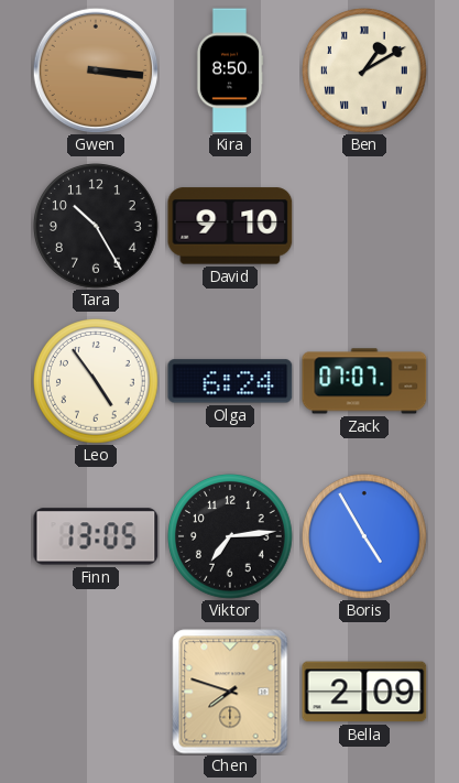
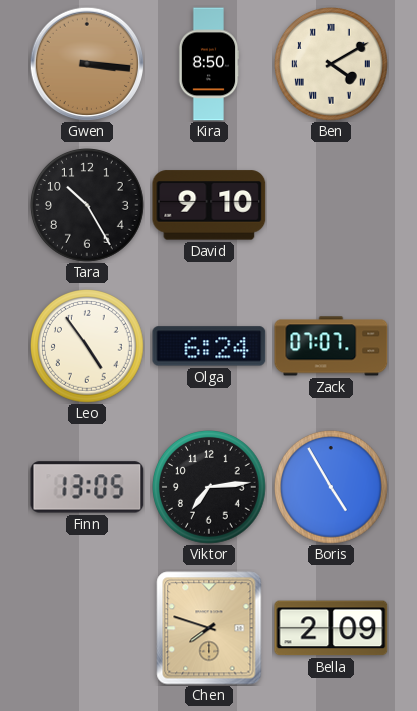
Ben: 1:10 -> 4:10
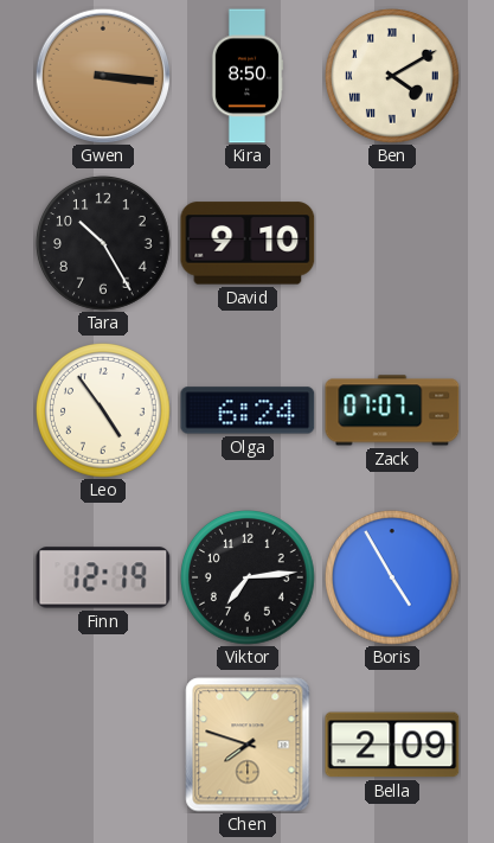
Finn: 13:05 -> 12:19
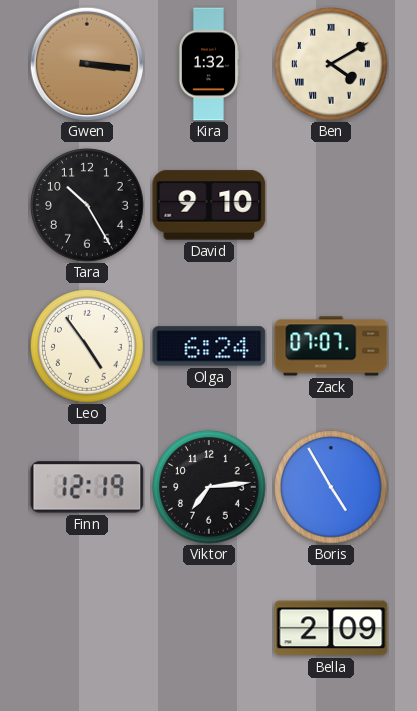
Kira: 8:50 -> 1:32
Chen: 7:48 -> none
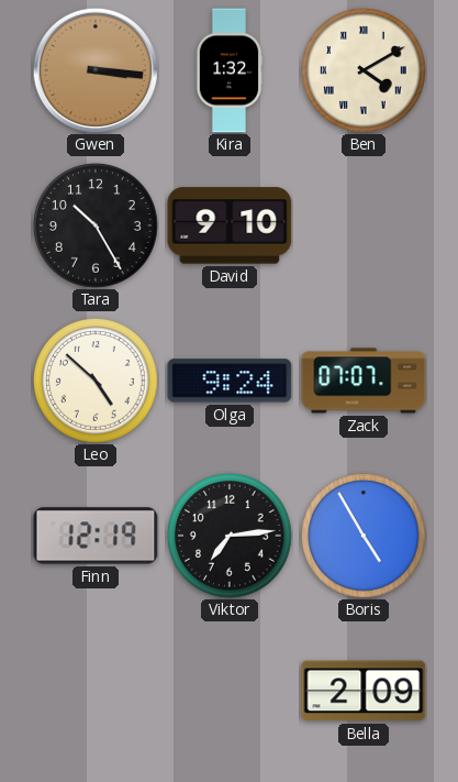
Leo: 4:54 -> 4:52
Olga: 6:24 -> 9:24
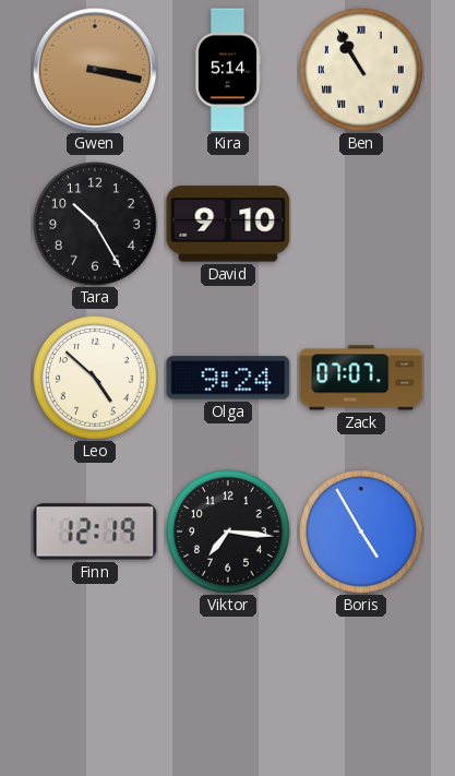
Gwen: 3:16 -> 3:17
Kira: 1:32 -> 5:14
Ben: 4:10 -> 10:55
Viktor: 7:14 -> 7:16
Bella: 2:09 -> none
